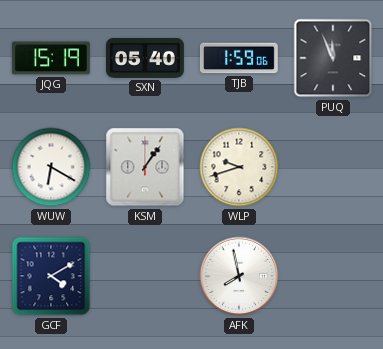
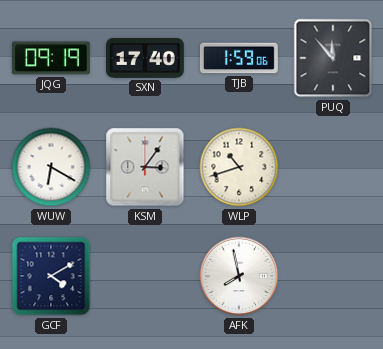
JQG: 15:19 -> 09:19
SXN: 05:40 -> 17:40
PUQ: 11:56 -> 11:53
KSM: 1:06 -> 3:06
WLP: 9:42 -> 10:42
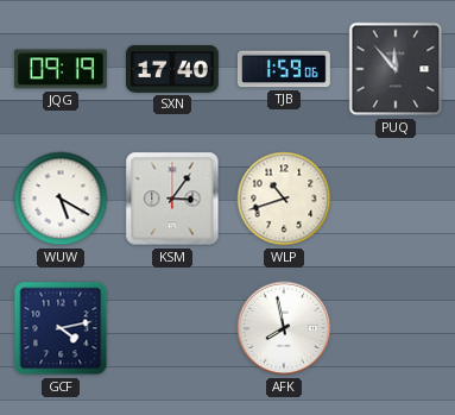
WUW: 6:20 -> 5:20
GCF: 4:10 -> 4:13
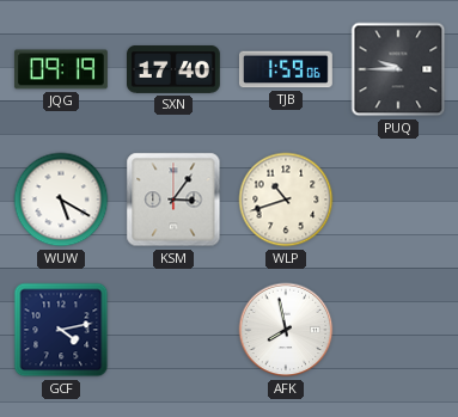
PUQ: 11:53 -> 9:45
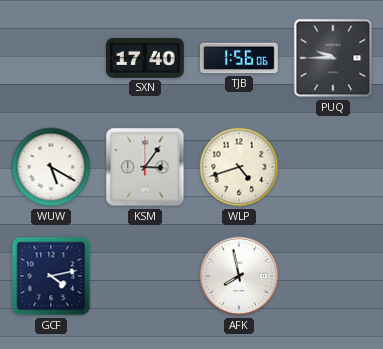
JQG: 09:19 -> none
TJB: 1:59 -> 1:56
WLP: 10:42 -> 4:42
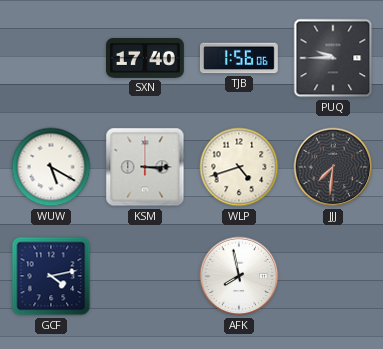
KSM: 3:06 -> 3:15
JJJ: none -> 7:31
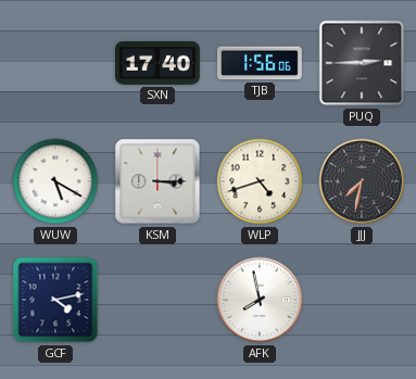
PUQ: 9:45 -> 2:45
JJJ: 7:31 -> 7:32
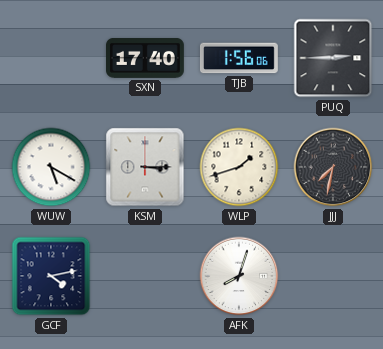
WLP: 4:42 -> 1:42
AFK: 7:58 -> 8:03
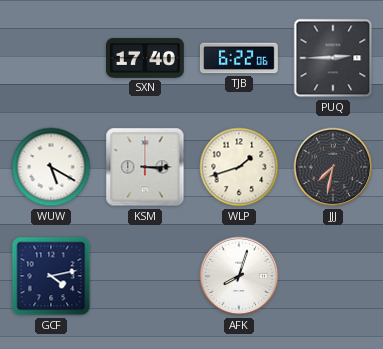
TJB: 1:56 -> 6:22
